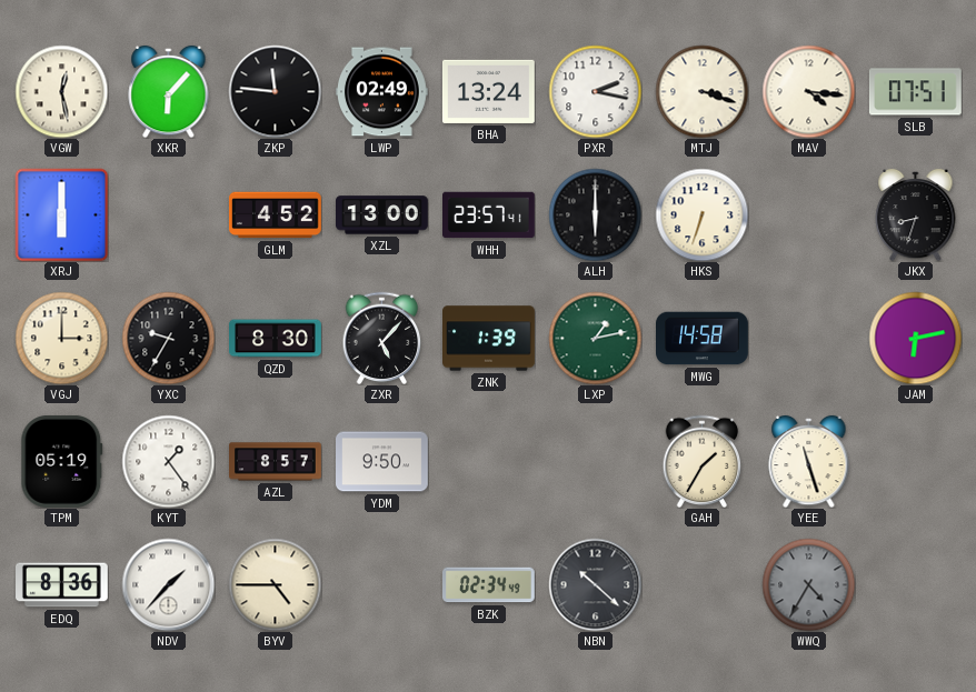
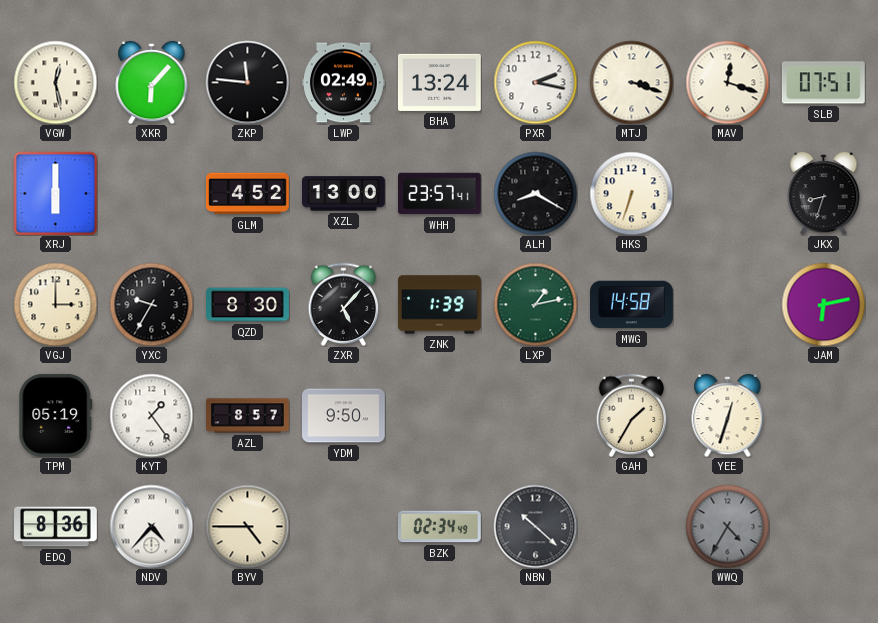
MAV: 4:16 -> 12:18
ALH: 6:00 -> 8:20
YEE: 11:27 -> 12:33
NDV: 1:37 -> 4:37
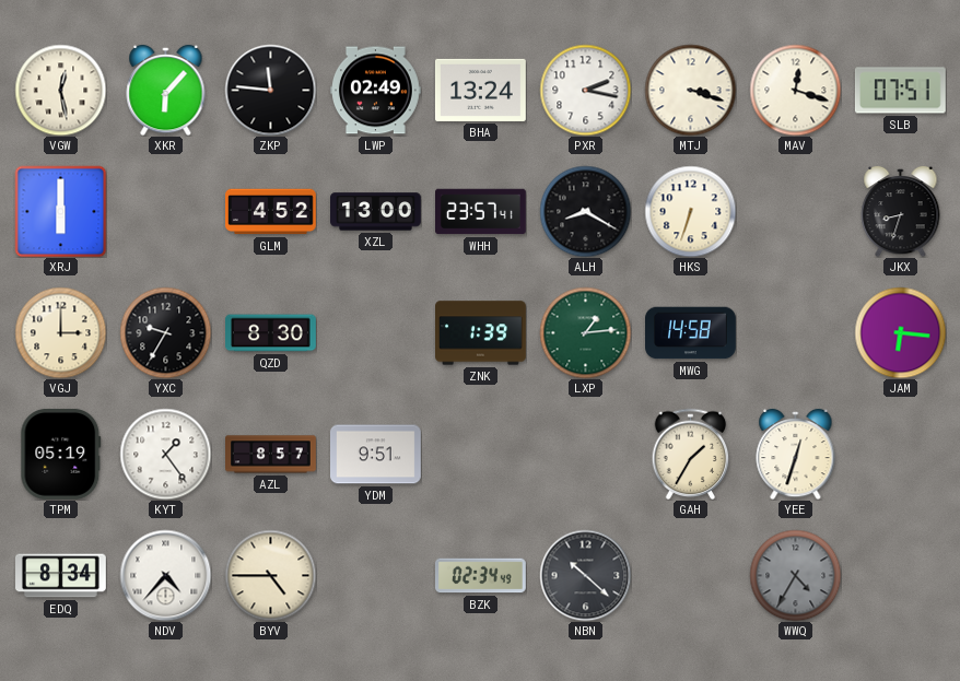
ZXR: 5:07 -> none
LXP: 1:13 -> 1:14
JAM: 6:13 -> 6:16
YDM: 9:50 -> 9:51
EDQ: 8:36 -> 8:34
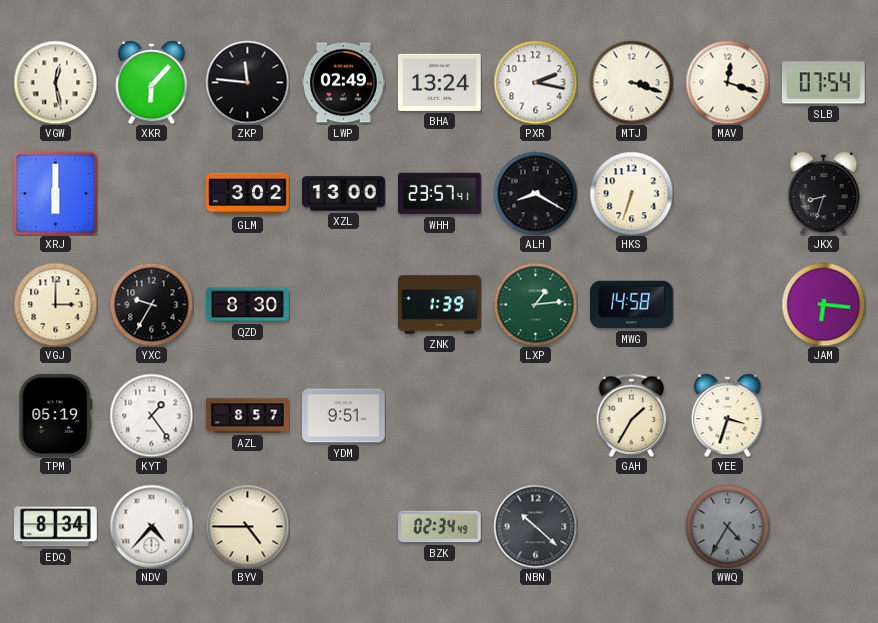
SLB: 07:51 -> 07:54
GLM: 4:52 -> 3:02
YEE: 12:33 -> 3:33
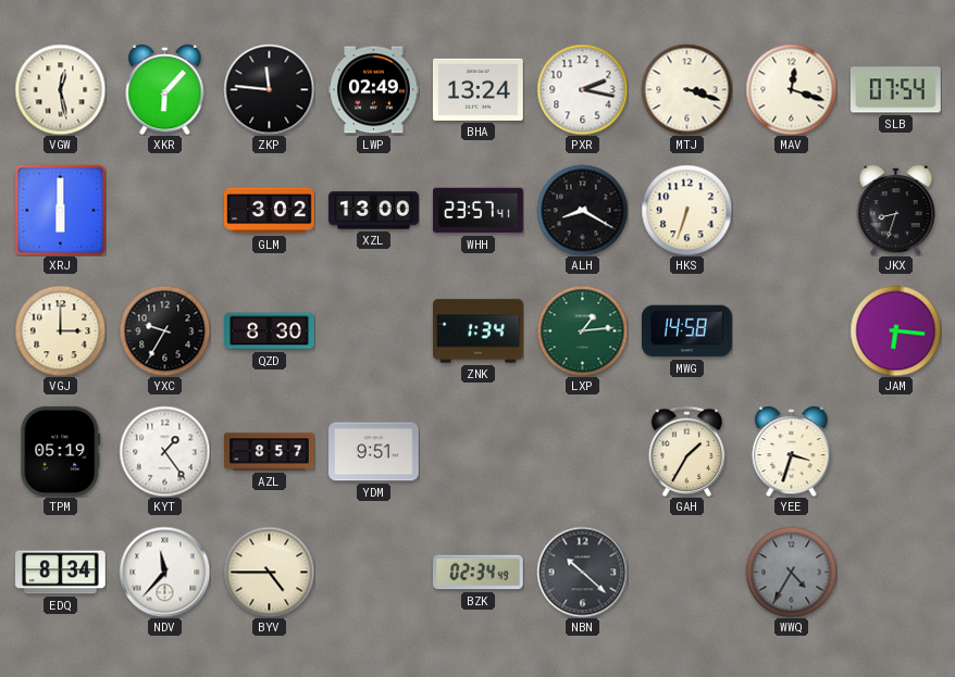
ZNK: 1:39 -> 1:34
NDV: 4:37 -> 11:37
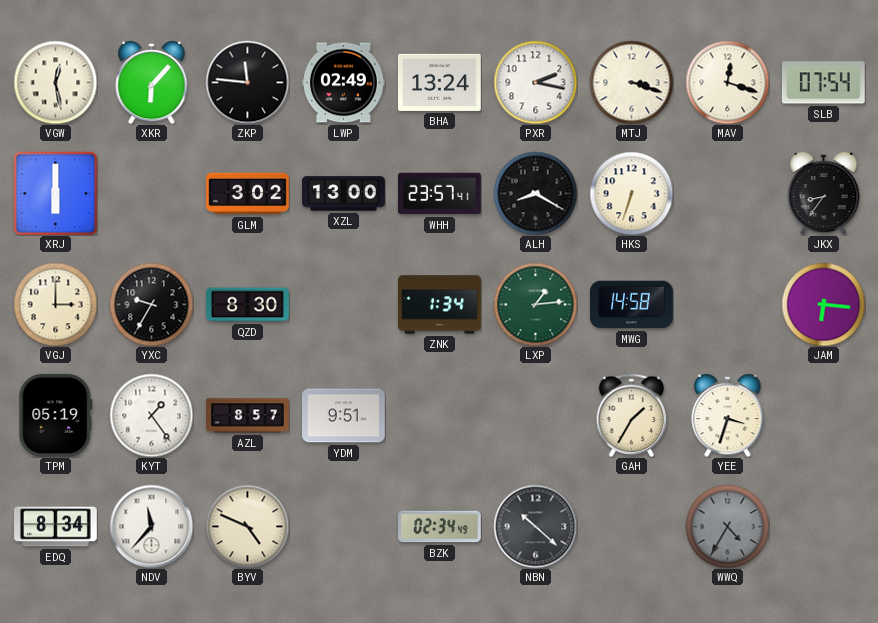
JKX: 8:33 -> 8:36
BYV: 4:45 -> 4:49
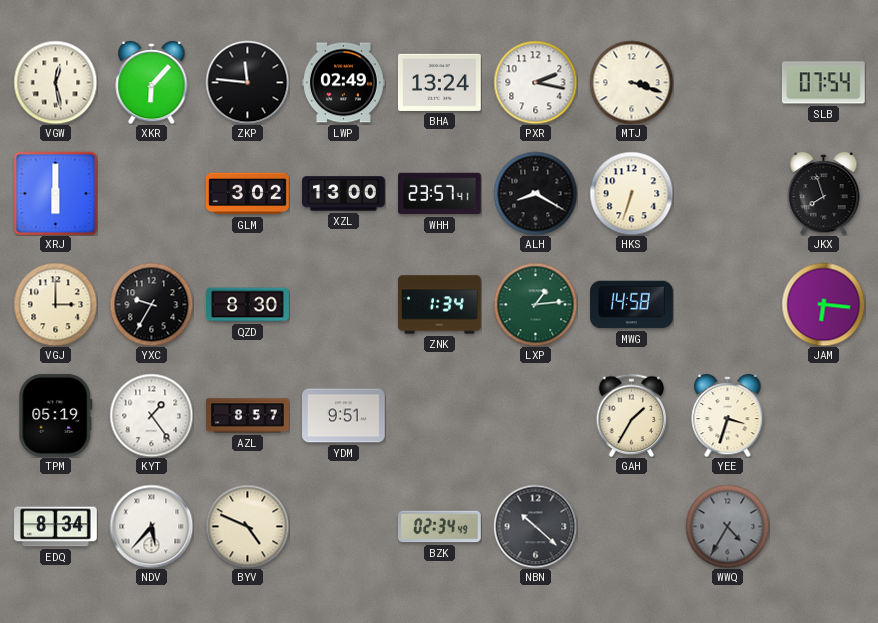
MAV: 12:18 -> none
JKX: 8:36 -> 7:57
NDV: 11:37 -> 5:37
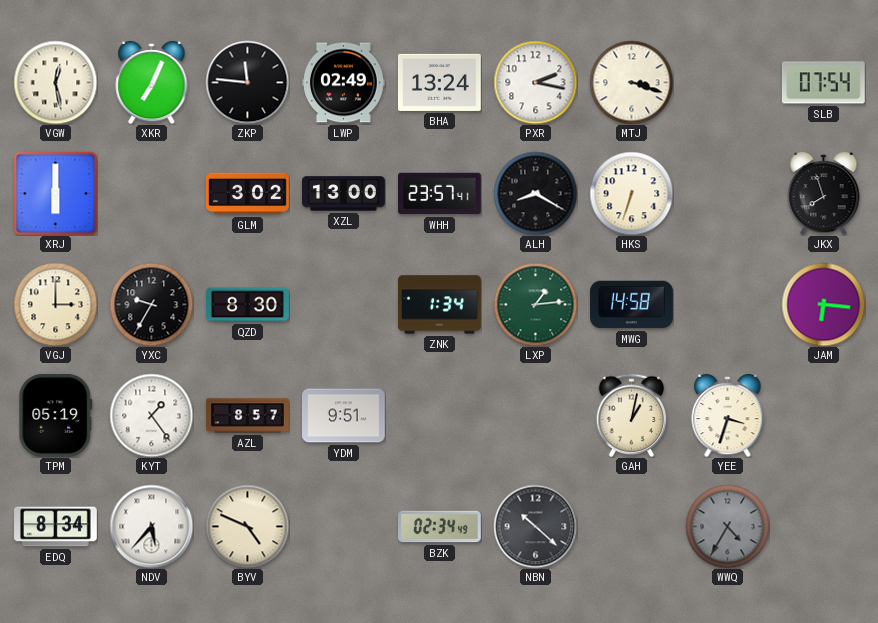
XKR: 6:07 -> 7:04
GAH: 1:35 -> 1:02
